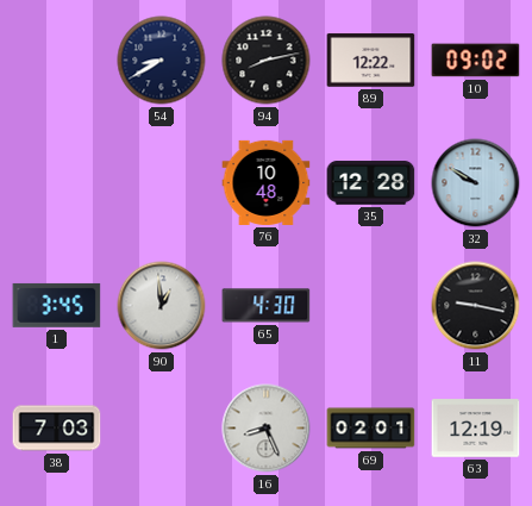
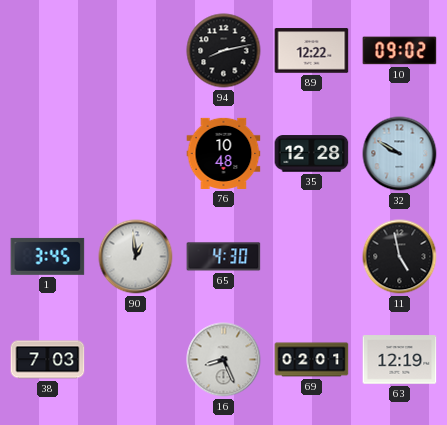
54: 8:40 -> none
11: 9:17 -> 4:58
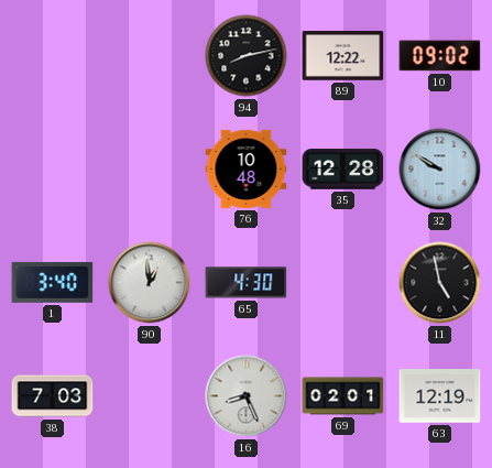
1: 3:45 -> 3:40
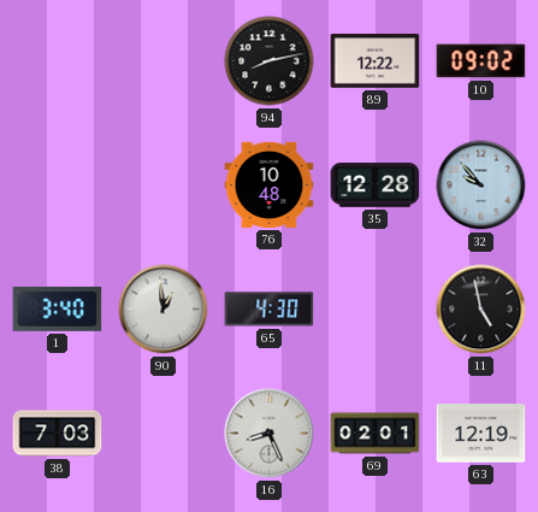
32: 9:50 -> 9:53
